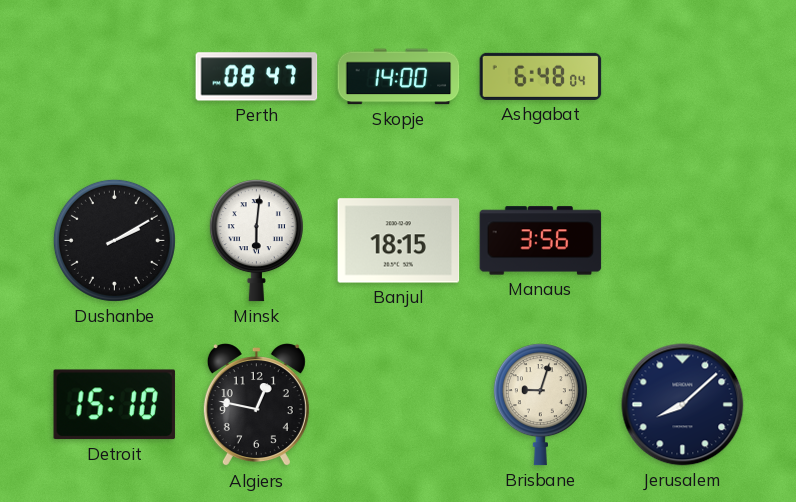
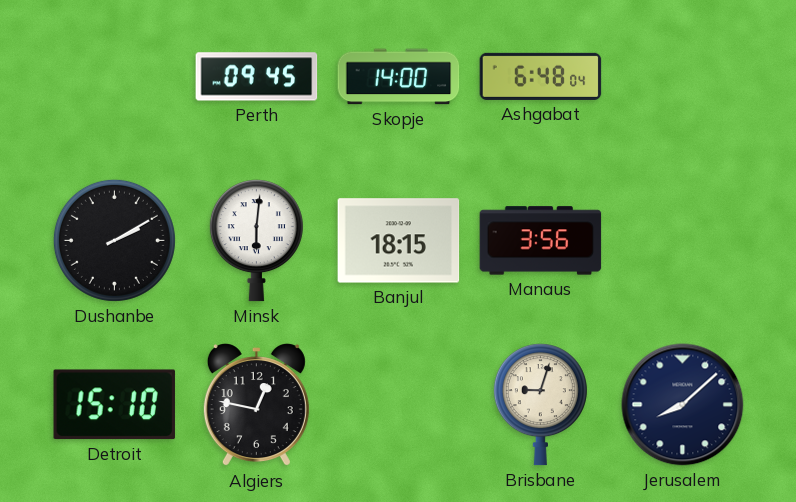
Perth: 08:47 -> 09:45
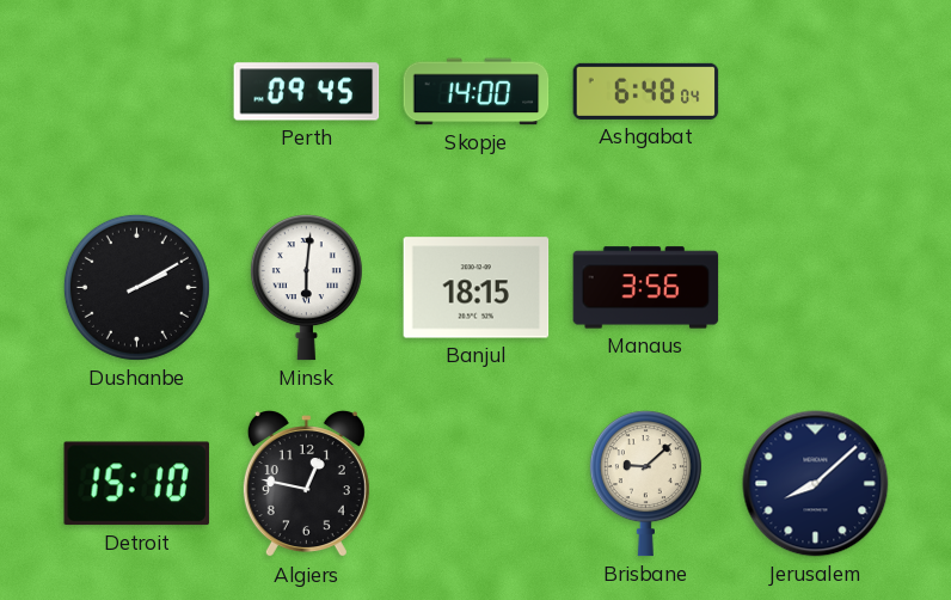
Brisbane: 9:03 -> 9:08
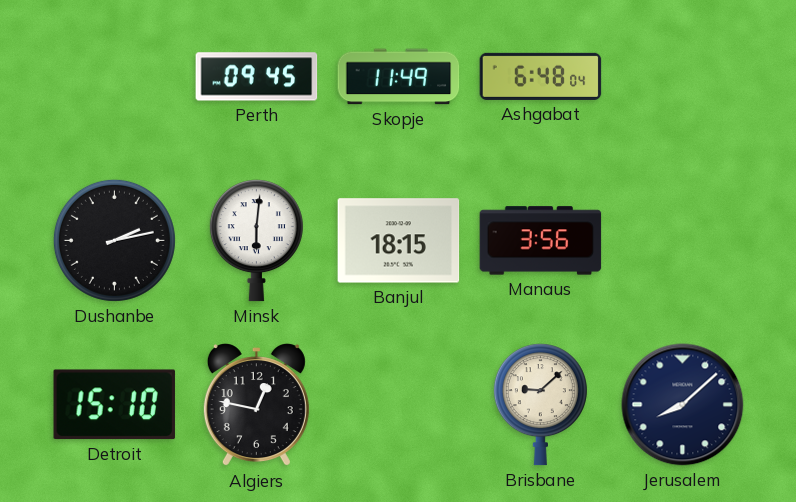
Skopje: 14:00 -> 11:49
Dushanbe: 2:10 -> 2:13
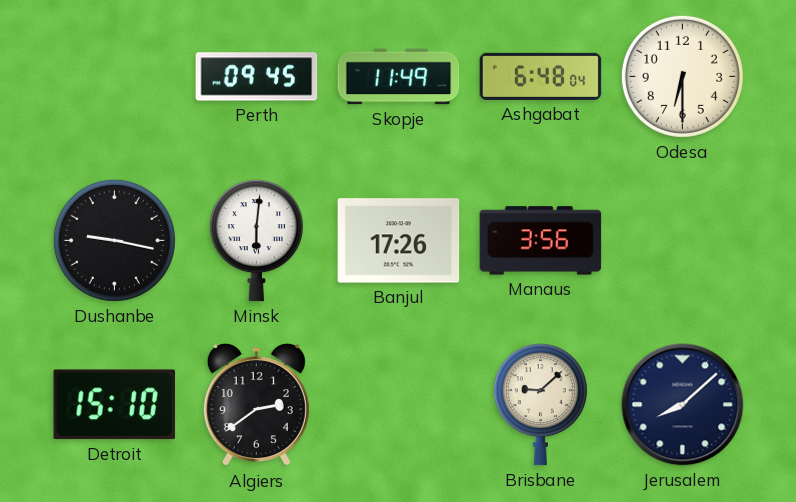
Odesa: none -> 6:30
Dushanbe: 2:13 -> 9:17
Banjul: 18:15 -> 17:26
Algiers: 12:47 -> 2:39
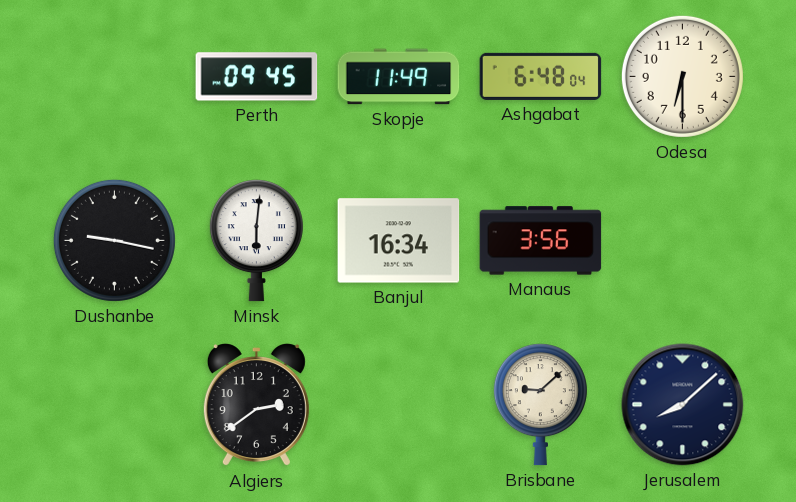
Banjul: 17:26 -> 16:34
Detroit: 15:10 -> none
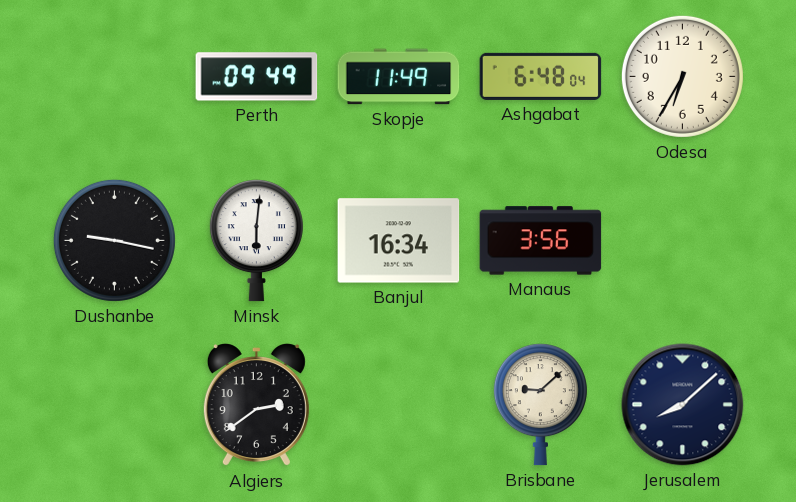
Perth: 09:45 -> 09:49
Odesa: 6:30 -> 6:35
